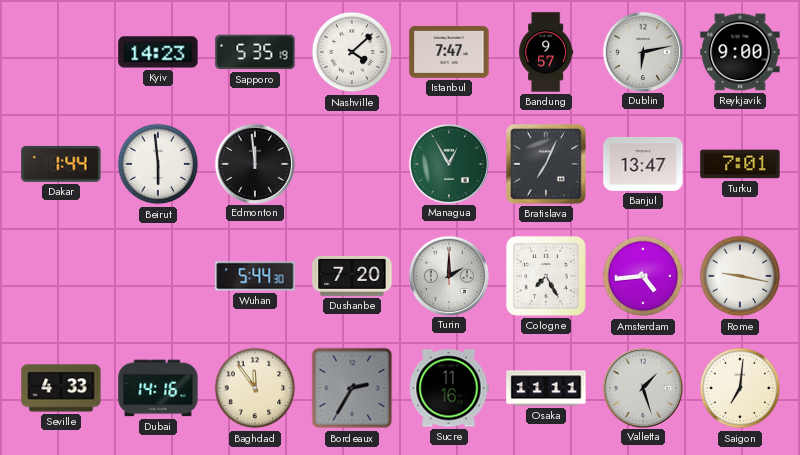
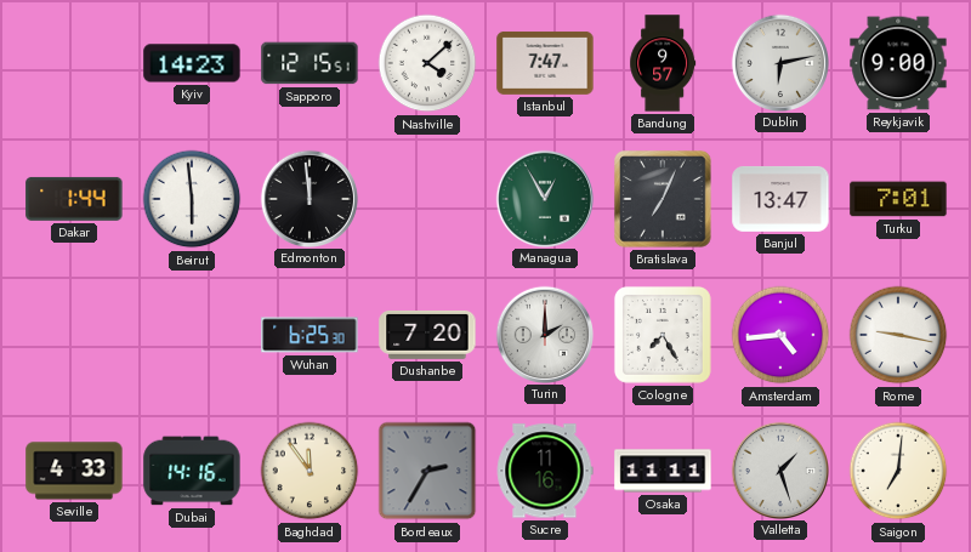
Sapporo: 5:35 -> 12:15
Wuhan: 5:44 -> 6:25
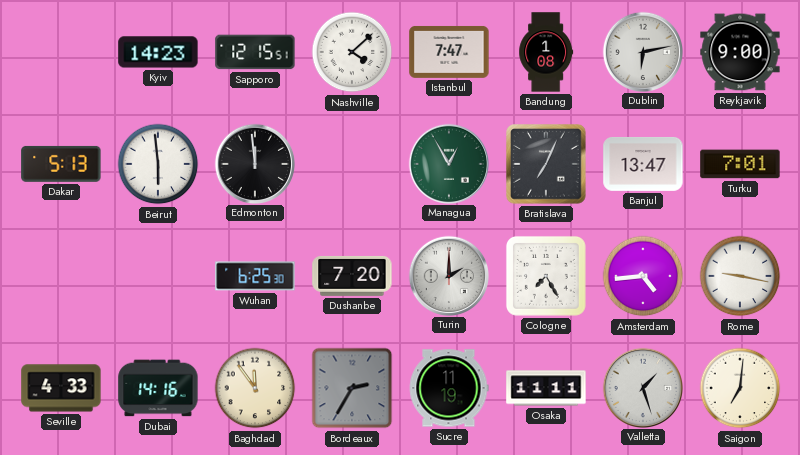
Bandung: 9:57 -> 1:08
Dakar: 1:44 -> 5:13
Sucre: 11:16 -> 11:19
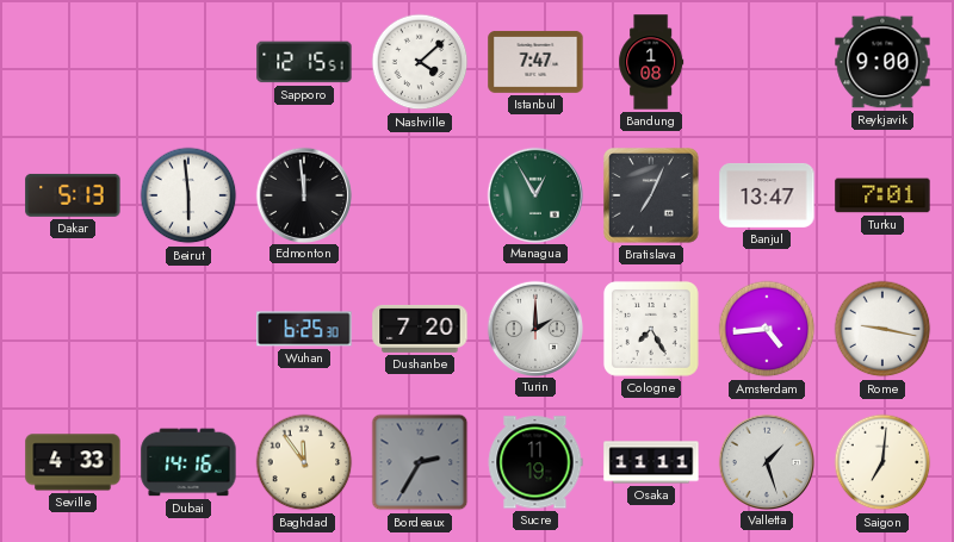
Kyiv: 14:23 -> none
Dublin: 6:13 -> none
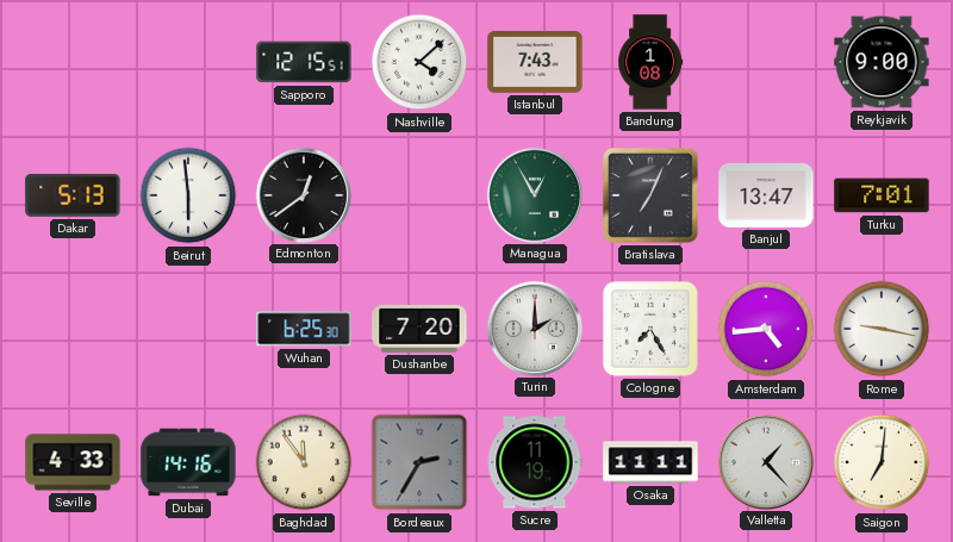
Istanbul: 7:47 -> 7:43
Edmonton: 11:59 -> 12:39
Valletta: 1:27 -> 1:23
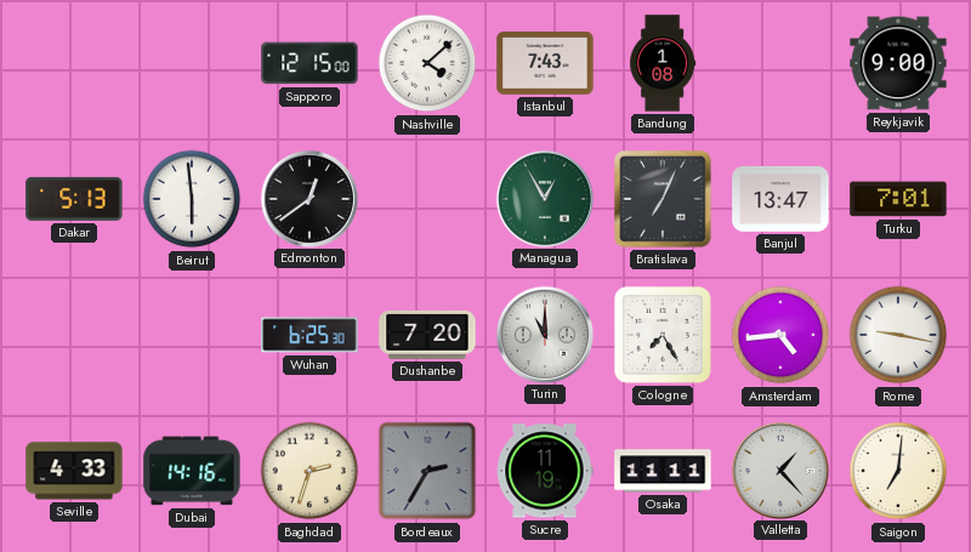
Sapporo: 12:15:51 -> 12:15:00
Turin: 2:00 -> 11:00
Baghdad: 11:54 -> 2:33
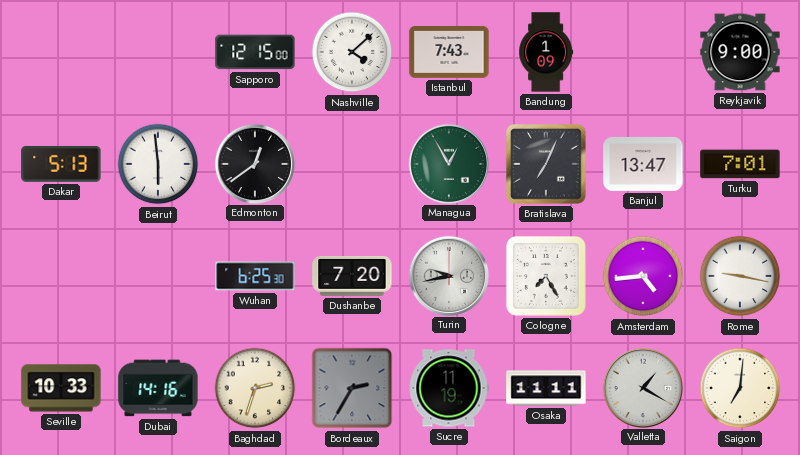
Bandung: 1:08 -> 1:09
Turin: 11:00 -> 9:43
Seville: 4:33 -> 10:33
Valletta: 1:23 -> 1:20
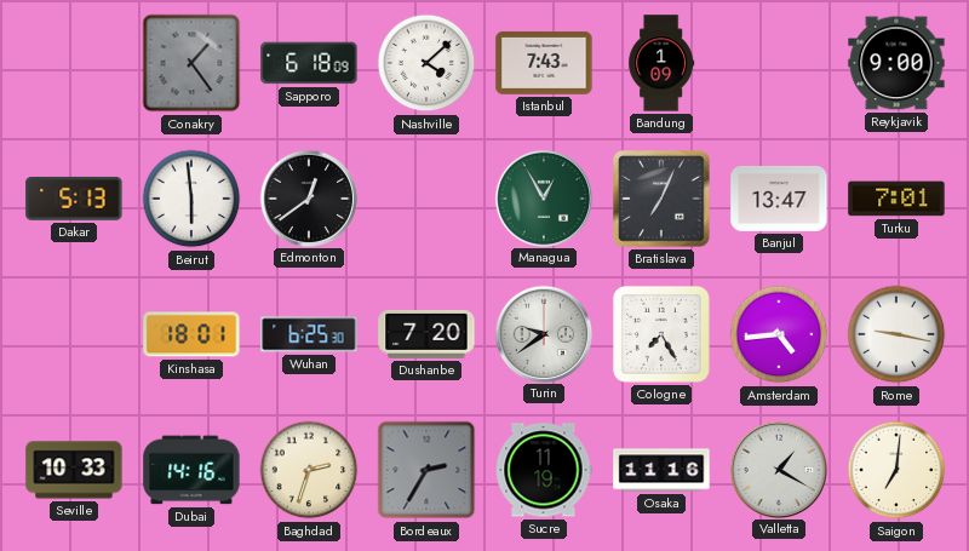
Conakry: none -> 1:24
Sapporo: 12:15 -> 6:18
Kinshasa: none -> 18:01
Turin: 9:43 -> 9:39
Osaka: 11:11 -> 11:16
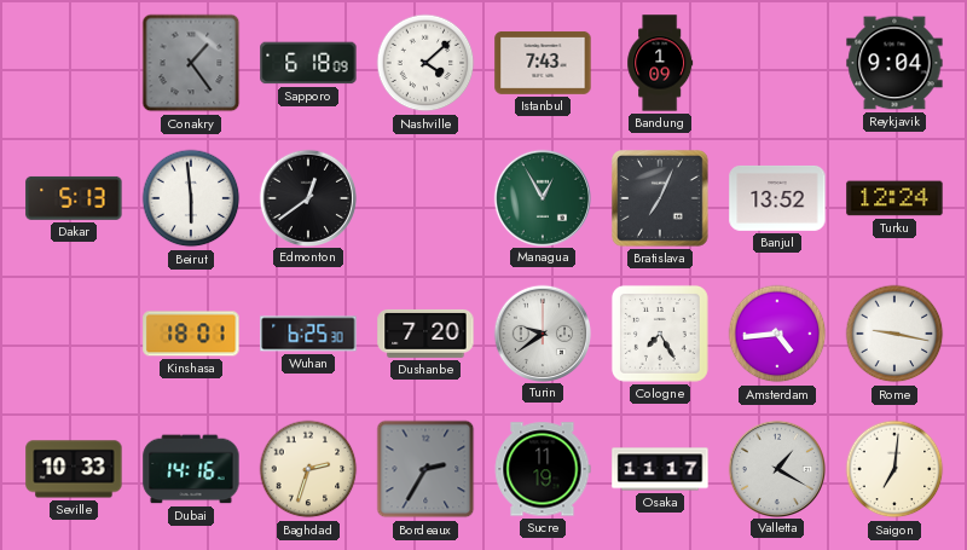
Reykjavik: 9:00 -> 9:04
Banjul: 13:47 -> 13:52
Turku: 7:01 -> 12:24
Osaka: 11:16 -> 11:17
